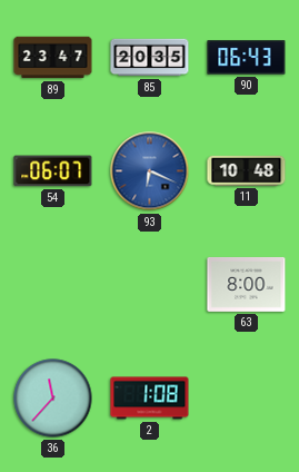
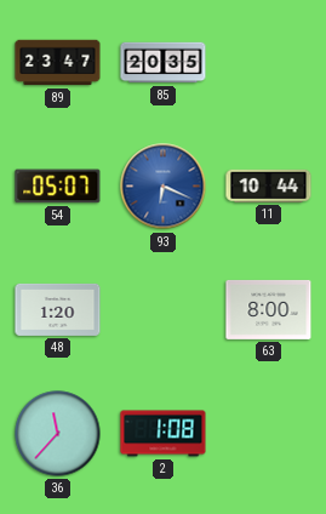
90: 06:43 -> none
54: 06:07 -> 05:07
11: 10:48 -> 10:44
48: none -> 1:20
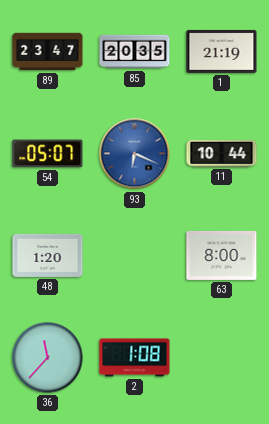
1: none -> 21:19
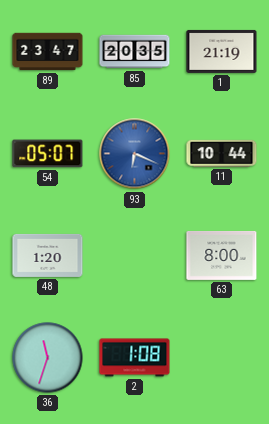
36: 11:37 -> 11:33
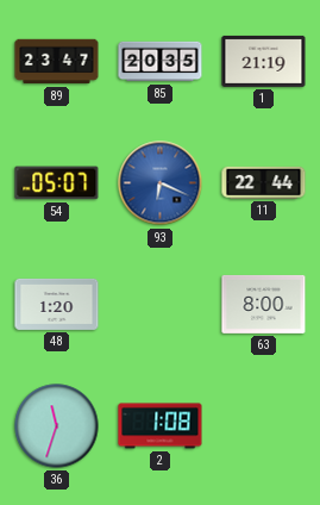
11: 10:44 -> 22:44
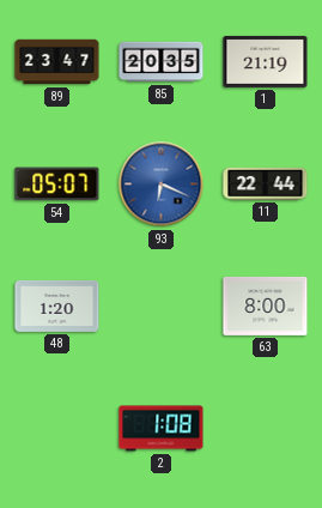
36: 11:33 -> none
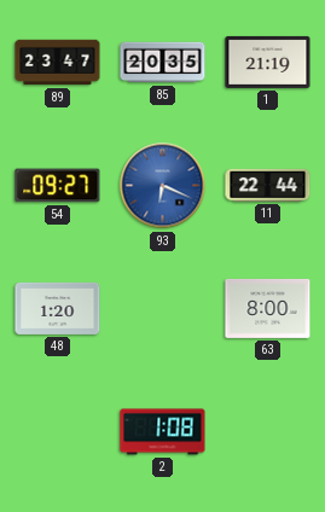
54: 05:07 -> 09:27
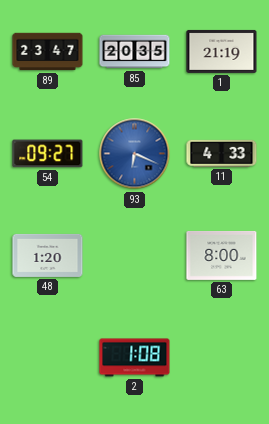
11: 22:44 -> 4:33
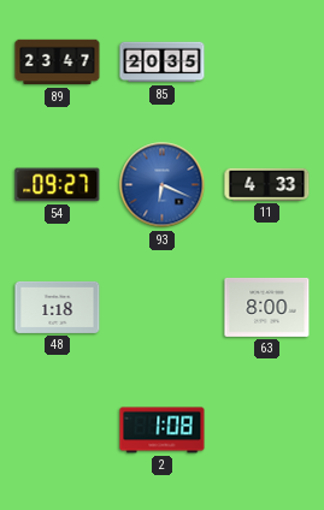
1: 21:19 -> none
48: 1:20 -> 1:18
